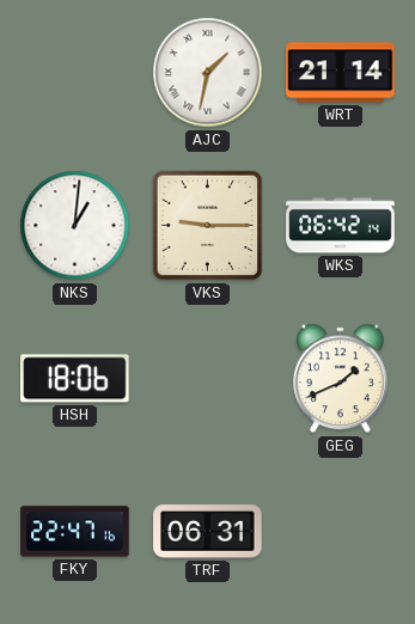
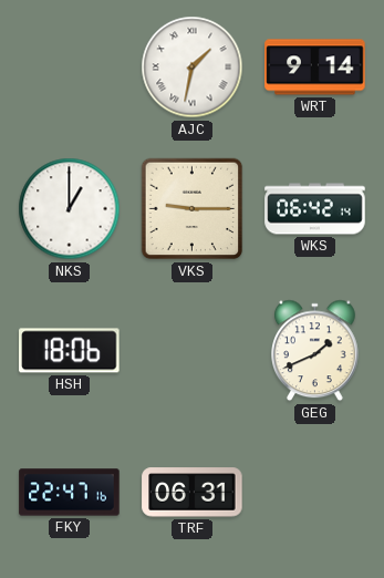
WRT: 21:14 -> 9:14
NKS: 1:01 -> 1:00
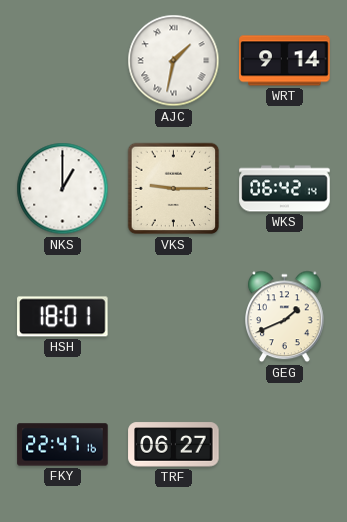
HSH: 18:06 -> 18:01
TRF: 06:31 -> 06:27
